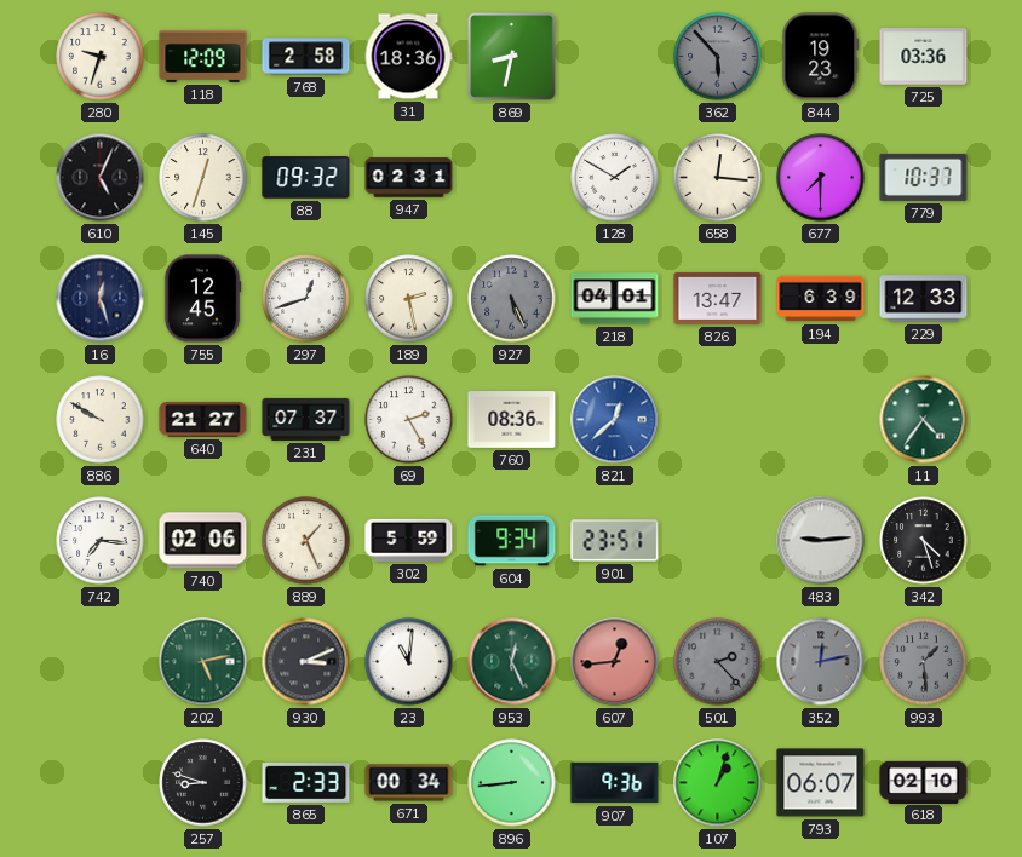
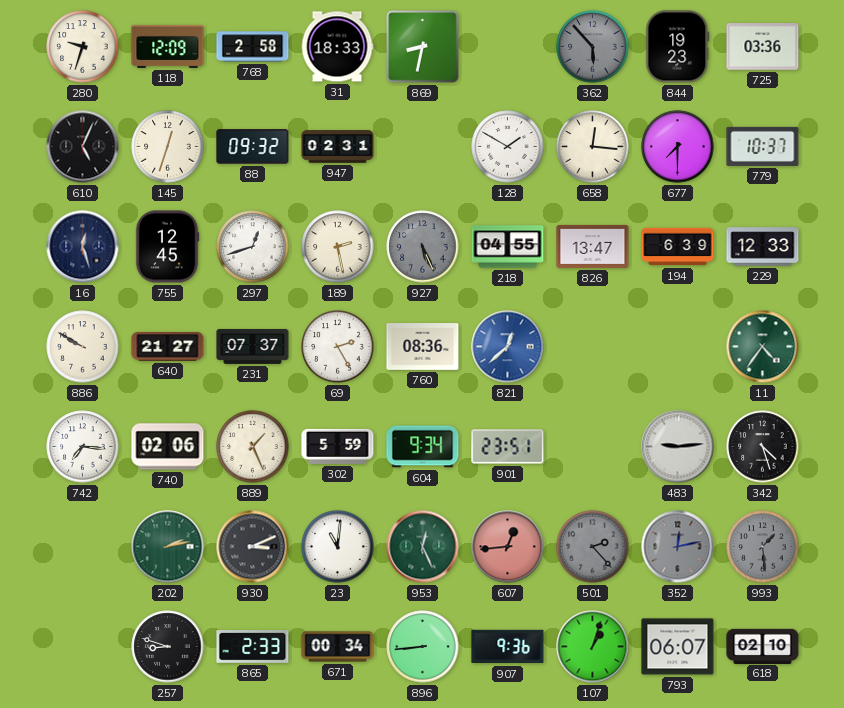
31: 18:36 -> 18:33
218: 04:01 -> 04:55
202: 5:13 -> 2:13
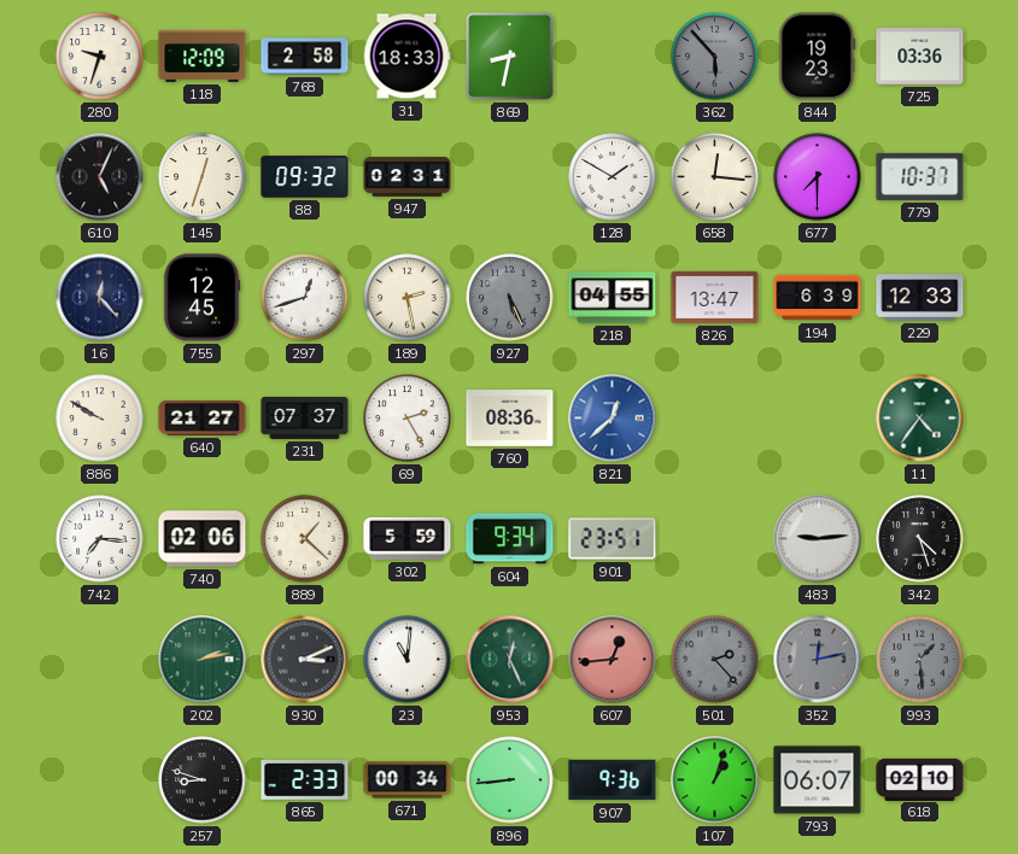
16: 12:27 -> 12:23
889: 1:26 -> 1:22
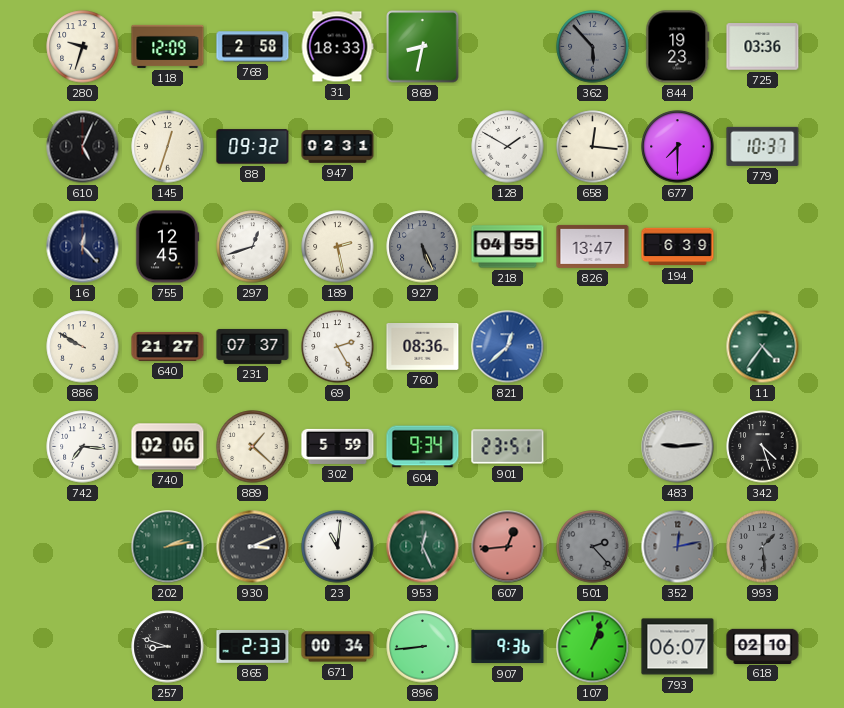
229: 12:33 -> none
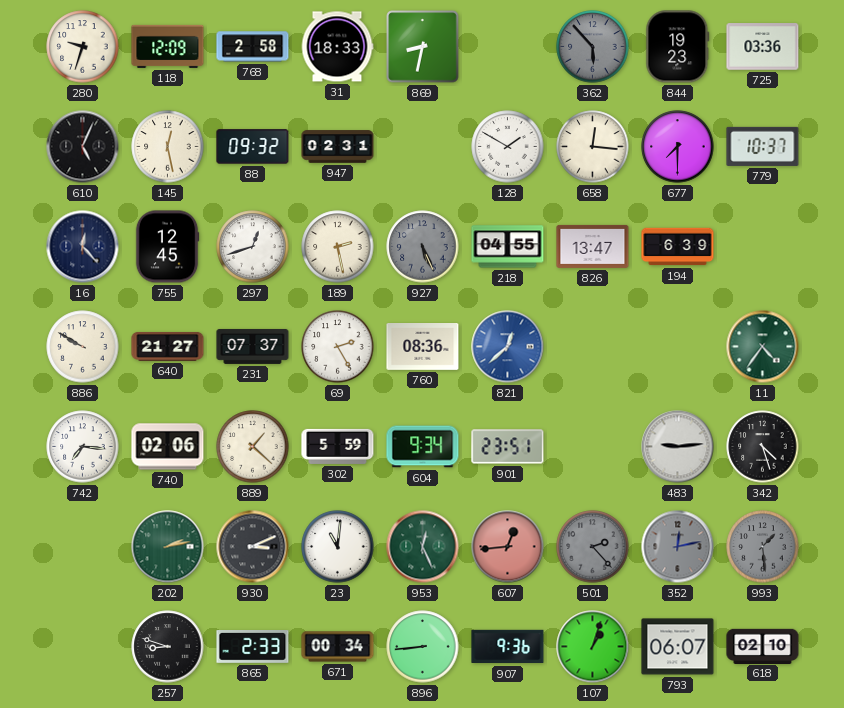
145: 12:33 -> 12:28
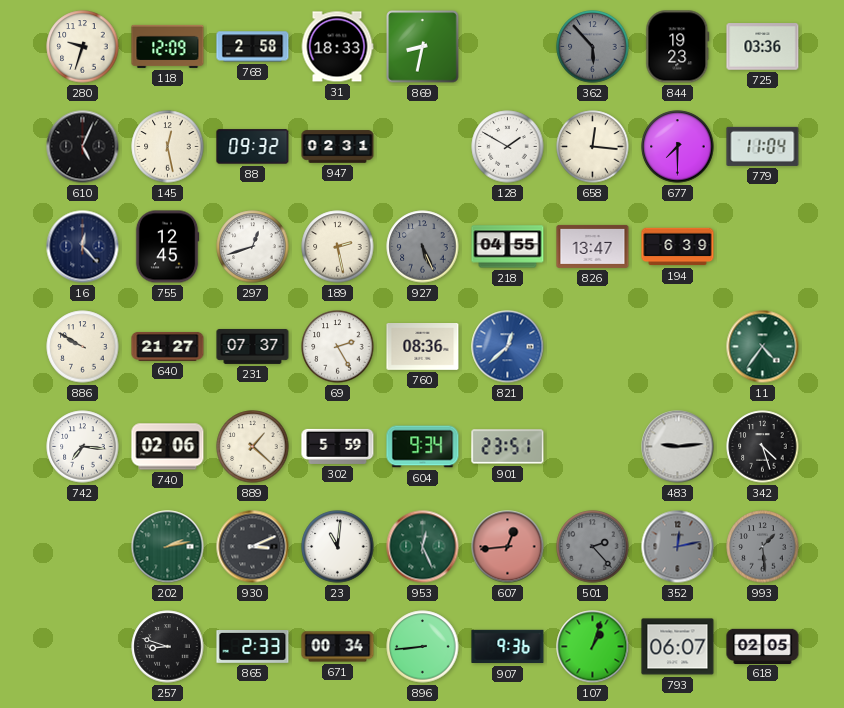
779: 10:37 -> 11:04
618: 02:10 -> 02:05
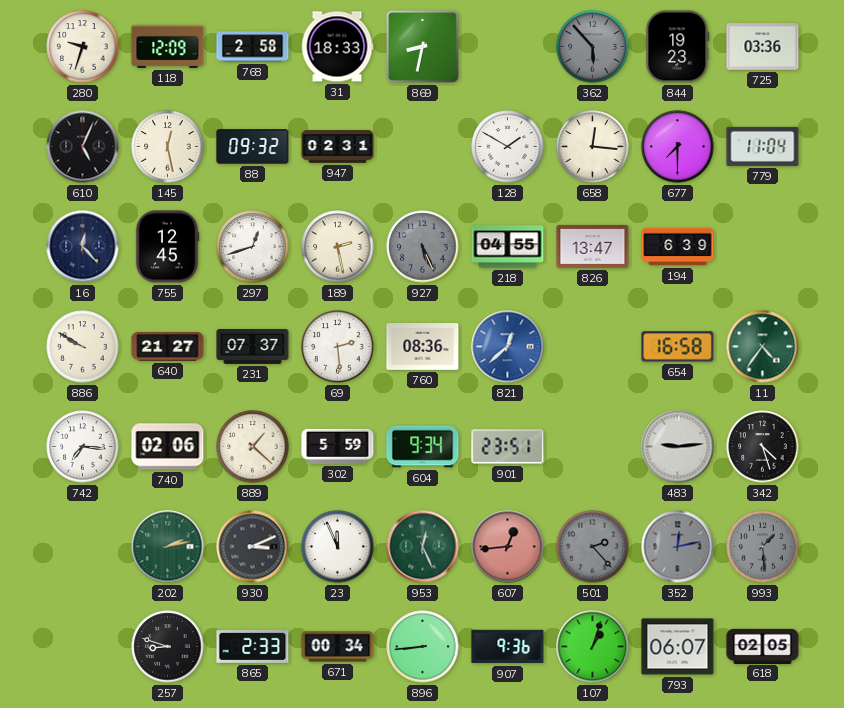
69: 2:25 -> 2:29
654: none -> 16:58
23: 11:01 -> 11:56
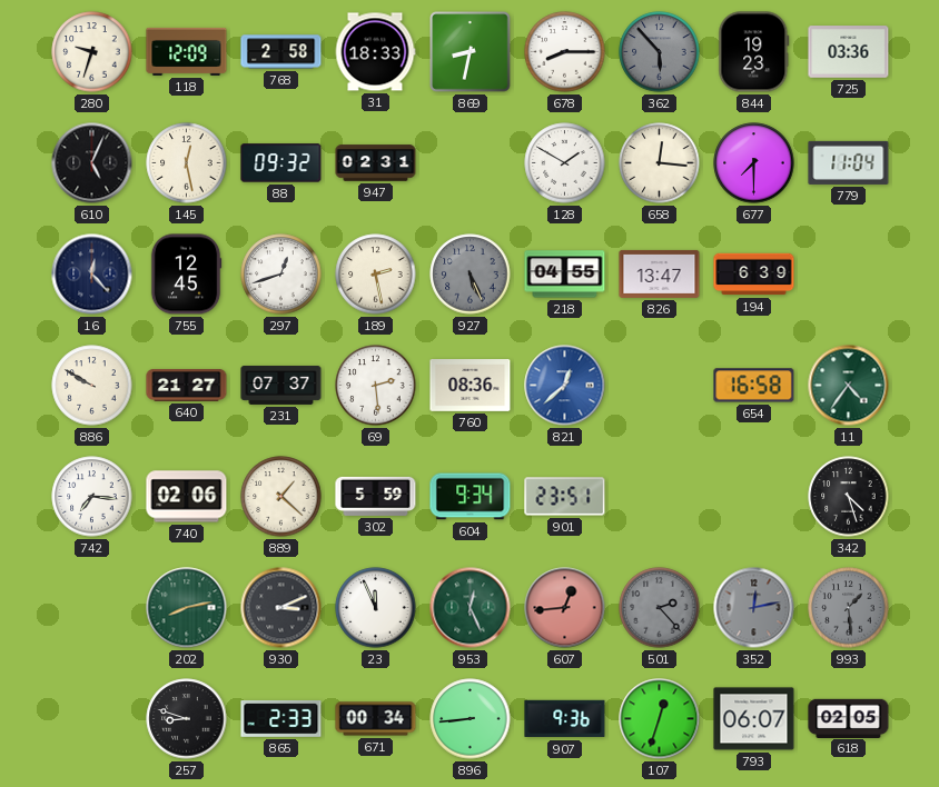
678: none -> 8:15
483: 9:14 -> none
202: 2:13 -> 8:13
107: 1:03 -> 12:33
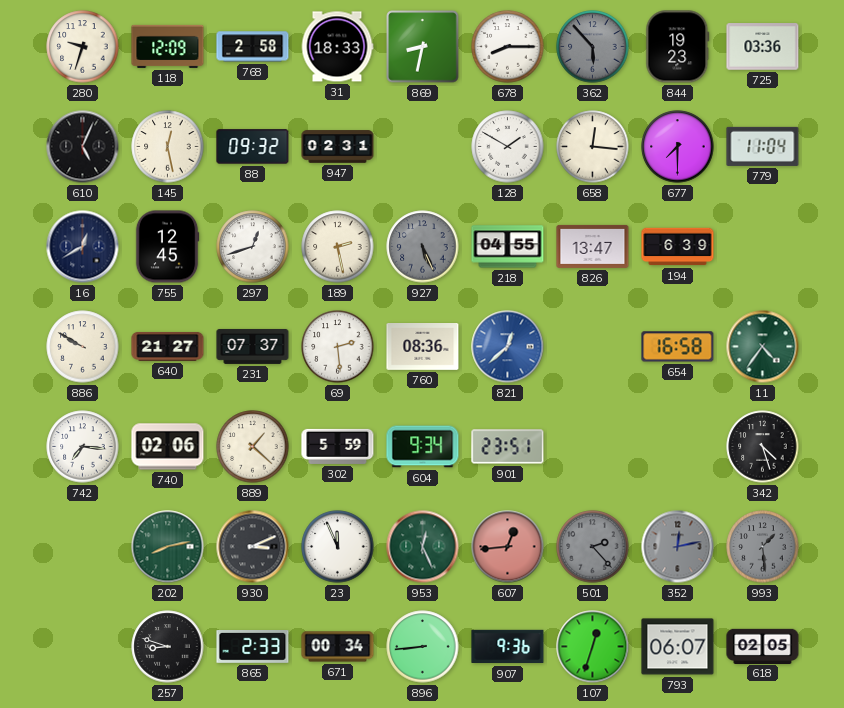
16: 12:23 -> 12:40
